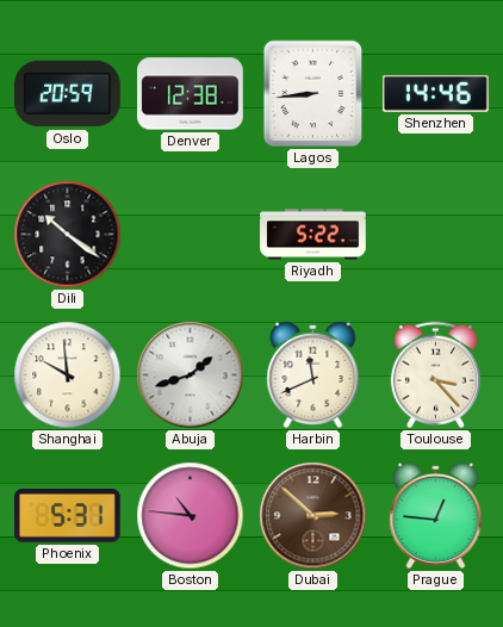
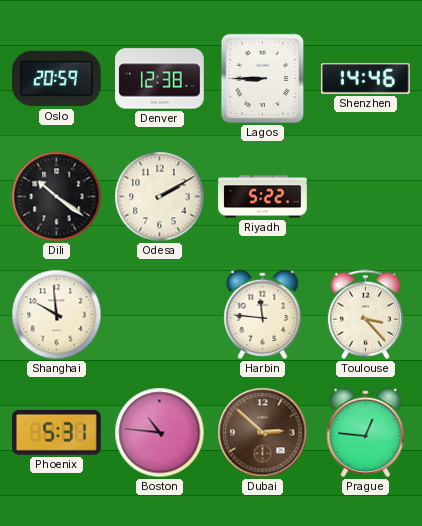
Lagos: 8:44 -> 8:45
Odesa: none -> 2:10
Abuja: 1:42 -> none
Harbin: 11:41 -> 11:46
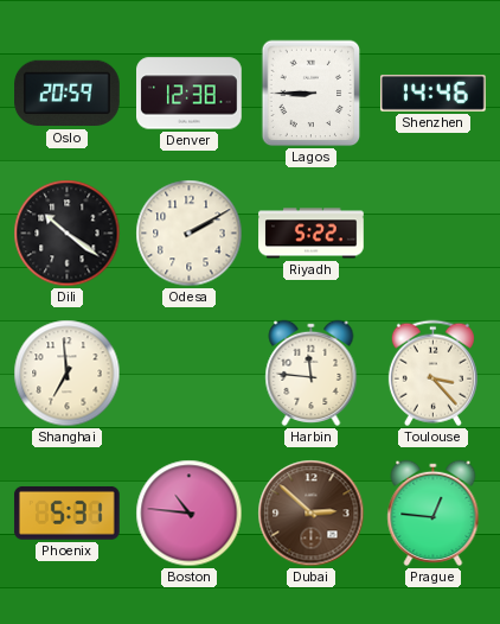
Shanghai: 9:59 -> 6:59
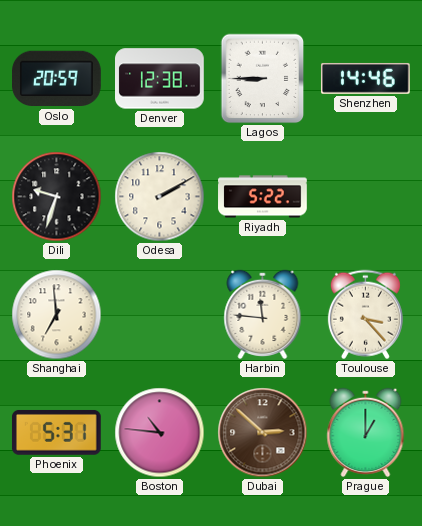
Dili: 10:21 -> 9:33
Prague: 12:46 -> 1:00
